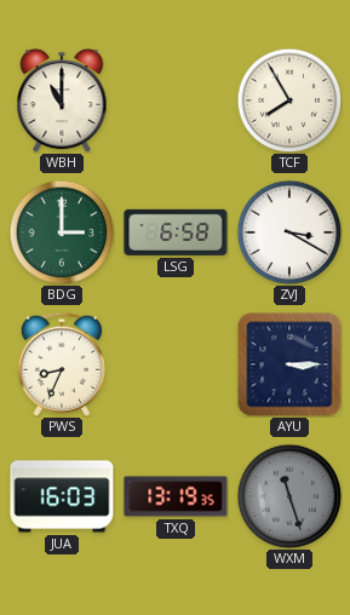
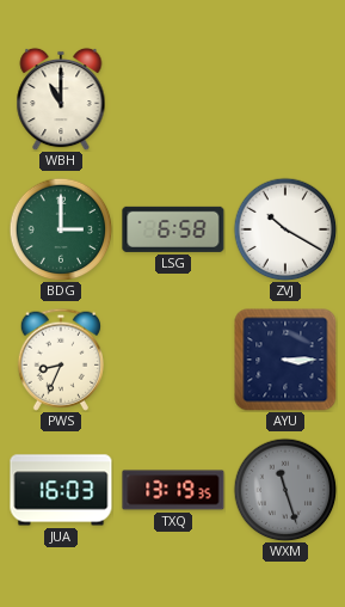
TCF: 7:55 -> none
ZVJ: 3:20 -> 10:20
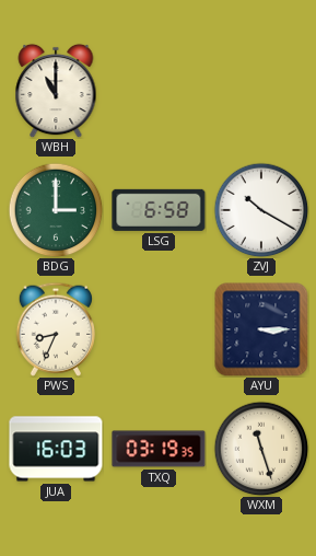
TXQ: 13:19 -> 03:19
WXM dial: grey -> cream
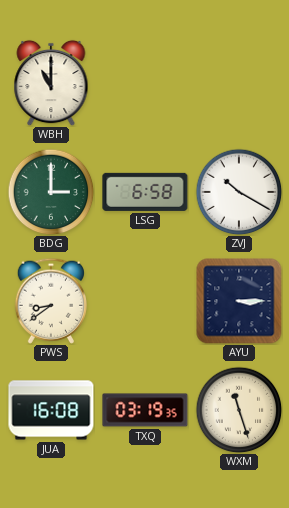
PWS: 8:34 -> 8:39
JUA: 16:03 -> 16:08
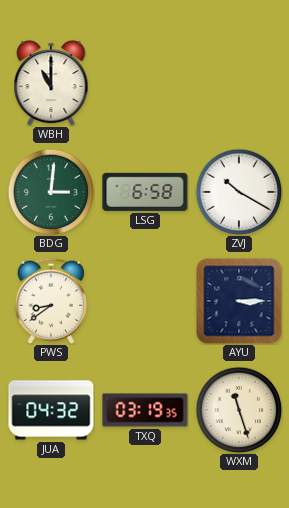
BDG: 3:00 -> 3:01
JUA: 16:08 -> 04:32
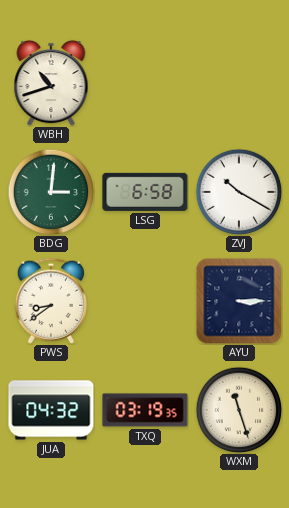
WBH: 11:00 -> 10:42
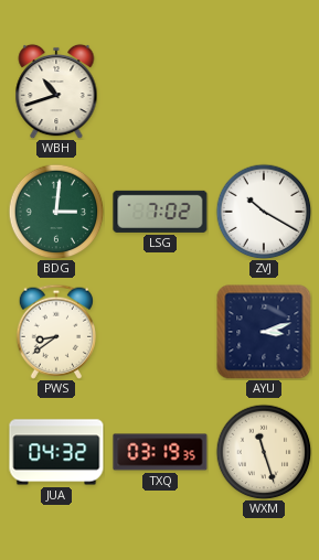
LSG: 6:58 -> 7:02
AYU: 3:15 -> 3:12
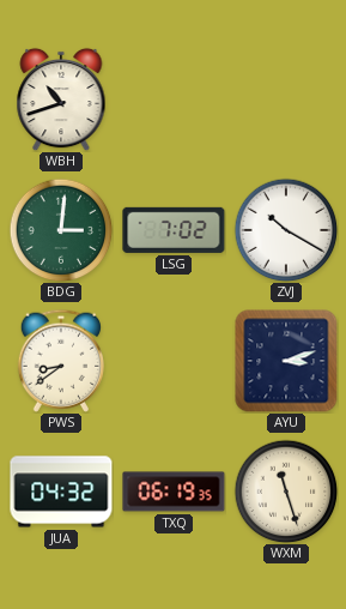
TXQ: 03:19 -> 06:19
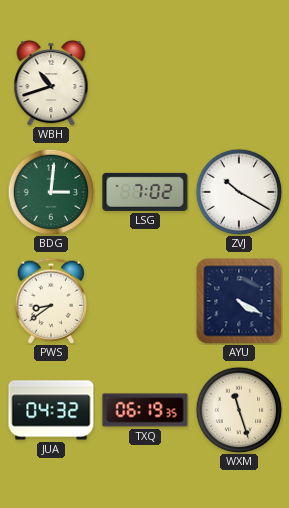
AYU: 3:12 -> 4:20
